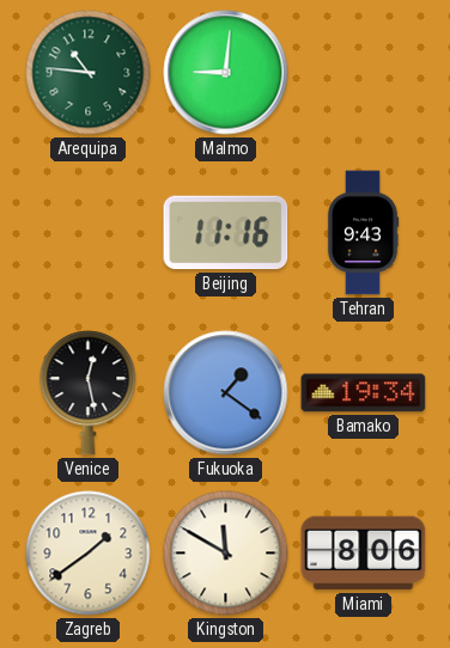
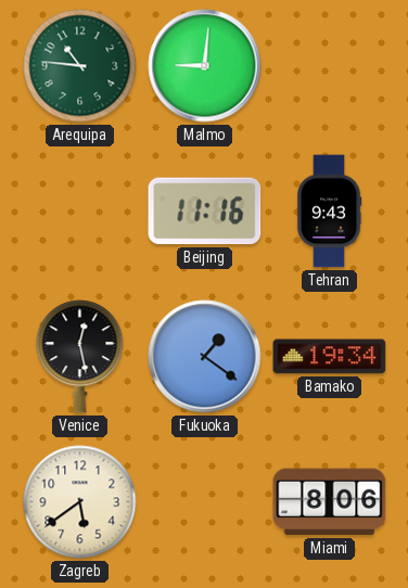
Zagreb: 1:39 -> 5:39
Kingston: 11:50 -> none
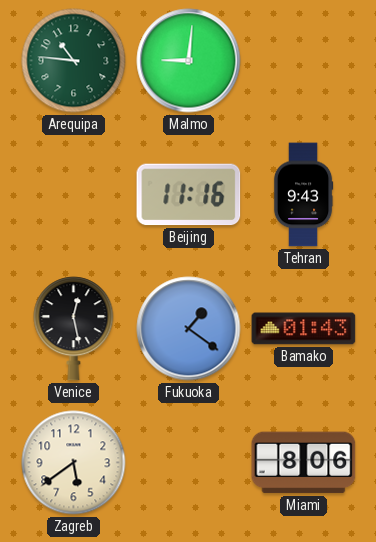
Bamako: 19:34 -> 01:43
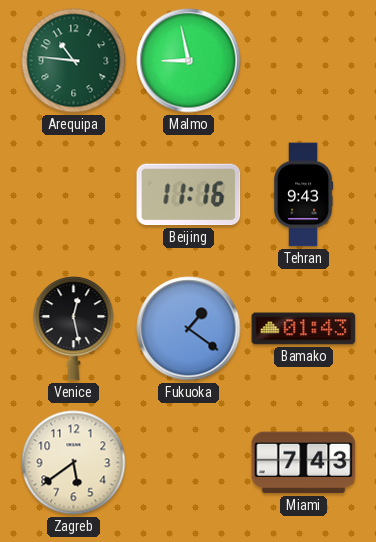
Malmo: 9:01 -> 8:58
Miami: 8:06 -> 7:43
